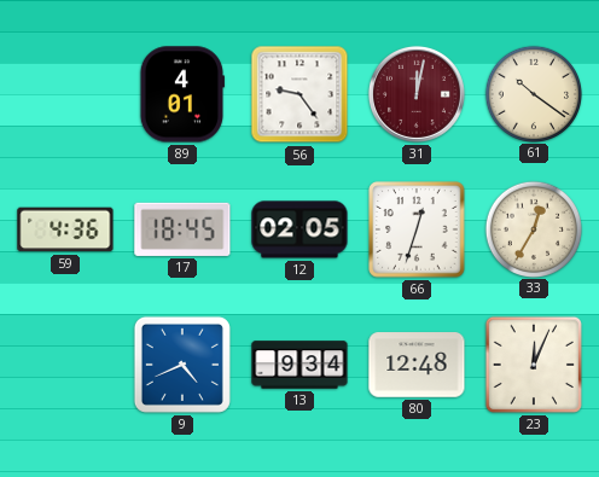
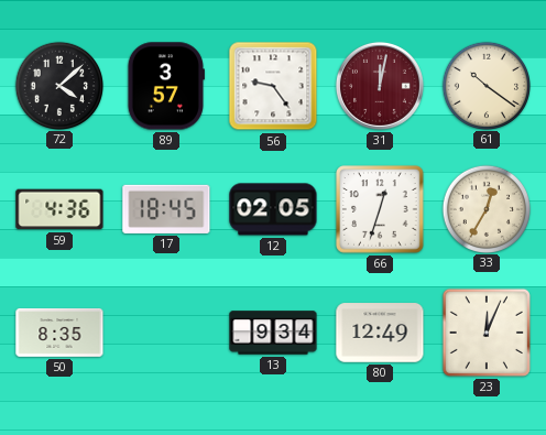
72: none -> 4:08
89: 4:01 -> 3:57
50: none -> 8:35
9: 4:41 -> none
80: 12:48 -> 12:49
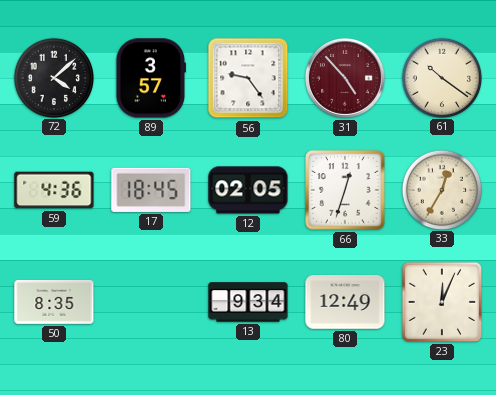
31: 12:02 -> 4:53
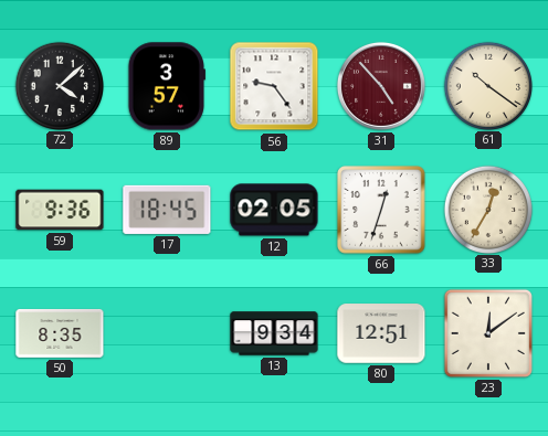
59: 4:36 -> 9:36
80: 12:49 -> 12:51
23: 12:04 -> 12:09
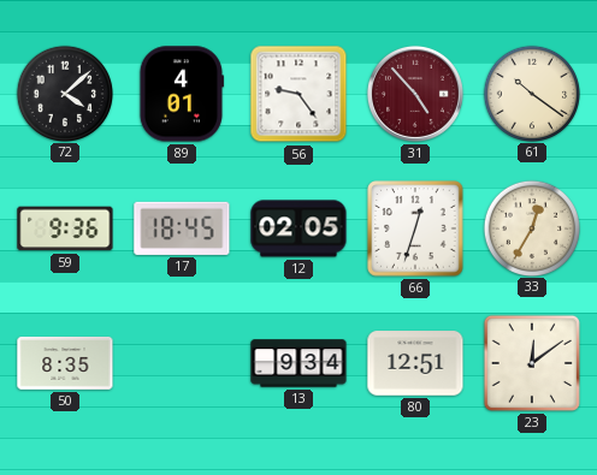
89: 3:57 -> 4:01
